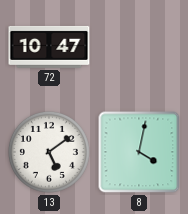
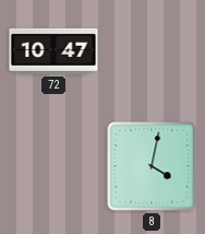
13: 5:09 -> none
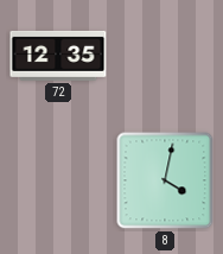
72: 10:47 -> 12:35
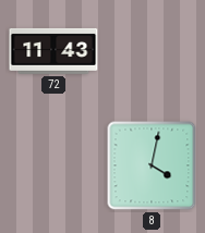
72: 12:35 -> 11:43
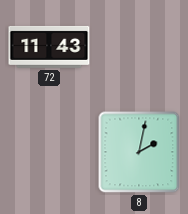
8: 4:02 -> 2:02
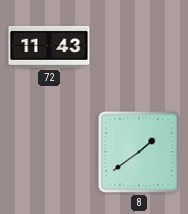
8: 2:02 -> 1:39
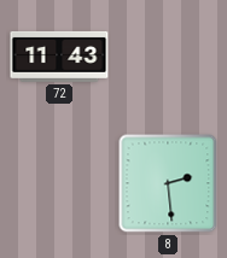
8: 1:39 -> 2:29
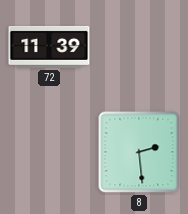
72: 11:43 -> 11:39
